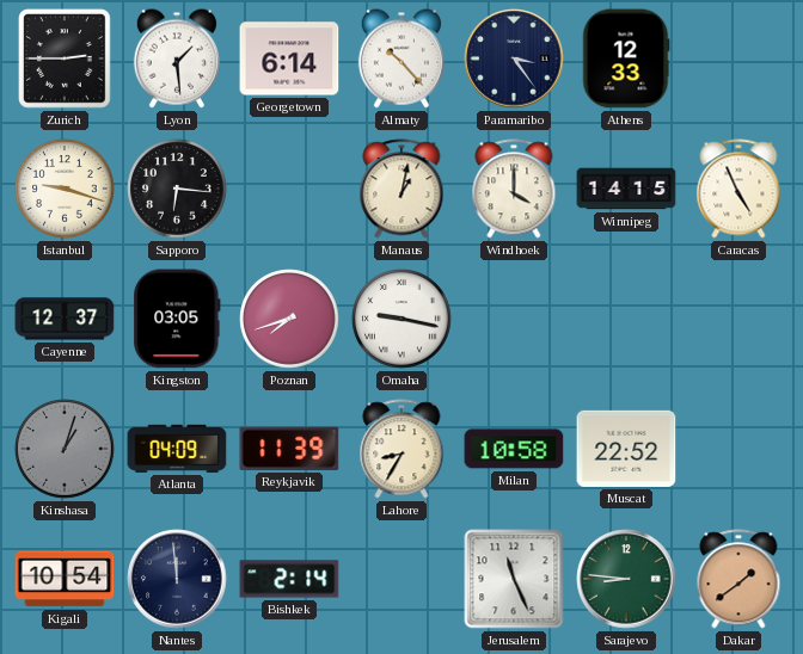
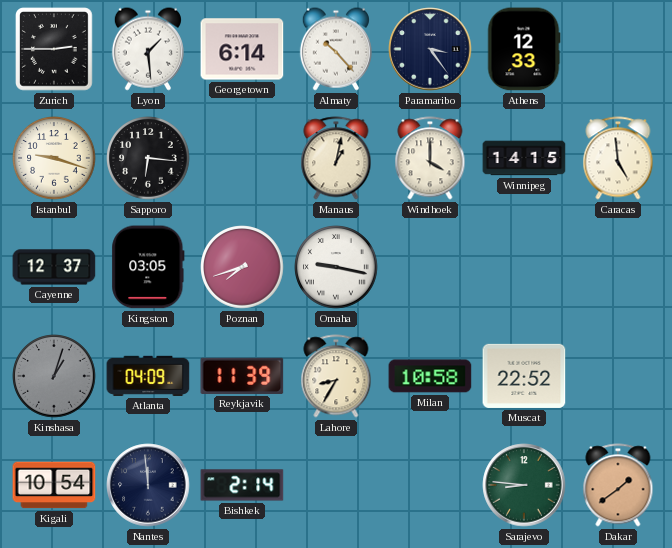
Caracas: 4:56 -> 4:59
Jerusalem: 11:26 -> none
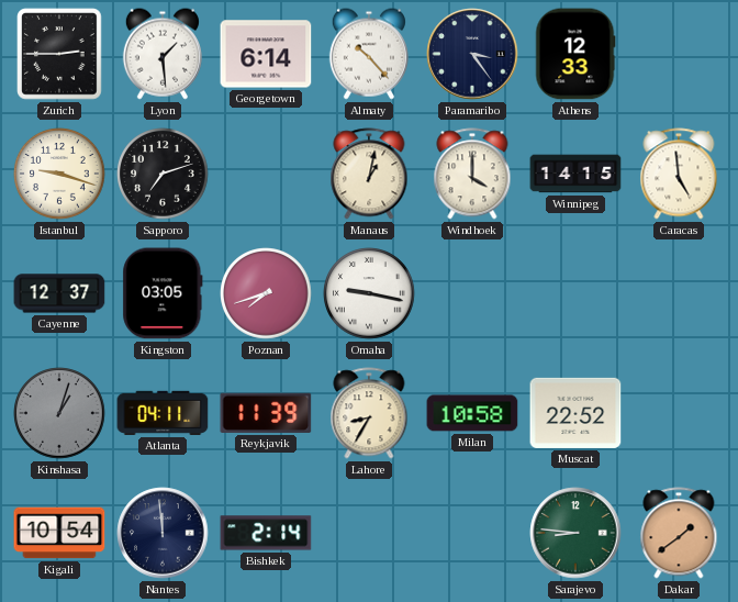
Sapporo: 6:16 -> 7:12
Atlanta: 04:09 -> 04:11
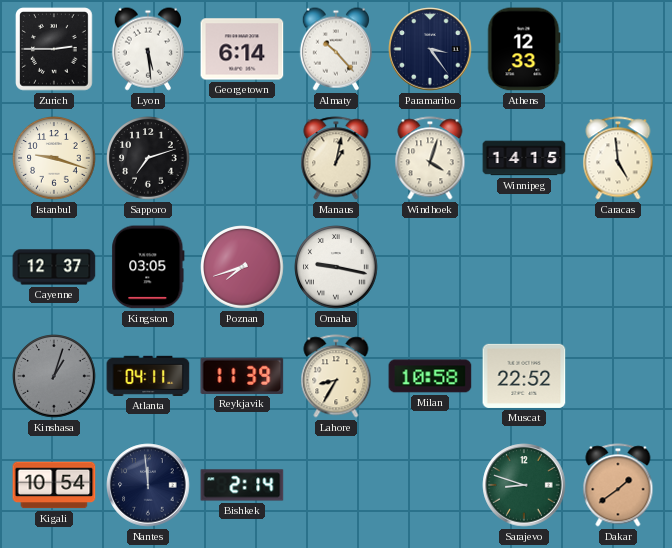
Lyon: 1:29 -> 5:29
Windhoek: 4:00 -> 4:03
Sarajevo: 8:46 -> 8:48
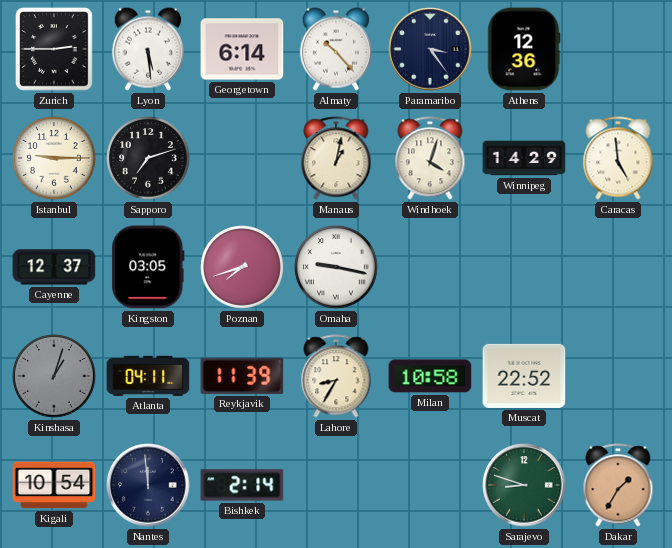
Athens: 12:33 -> 12:36
Istanbul: 9:18 -> 9:15
Winnipeg: 14:15 -> 14:29
Dakar: 1:39 -> 1:35
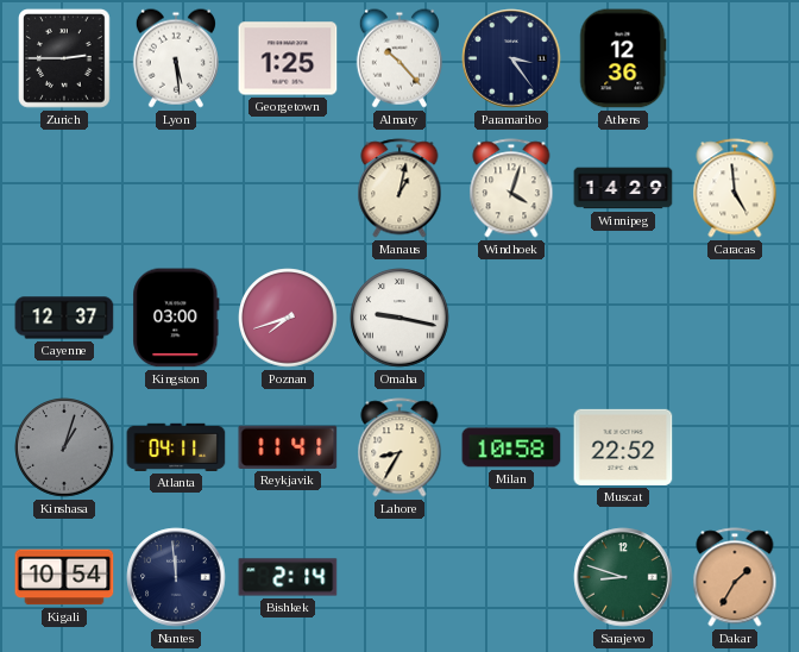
Georgetown: 6:14 -> 1:25
Istanbul: 9:15 -> none
Sapporo: 7:12 -> none
Kingston: 03:05 -> 03:00
Reykjavik: 11:39 -> 11:41
